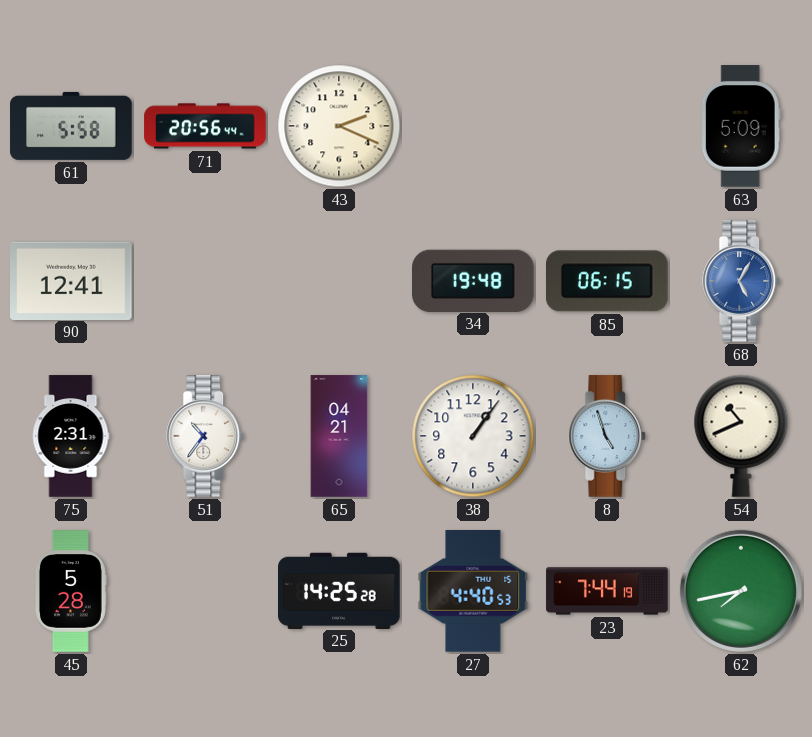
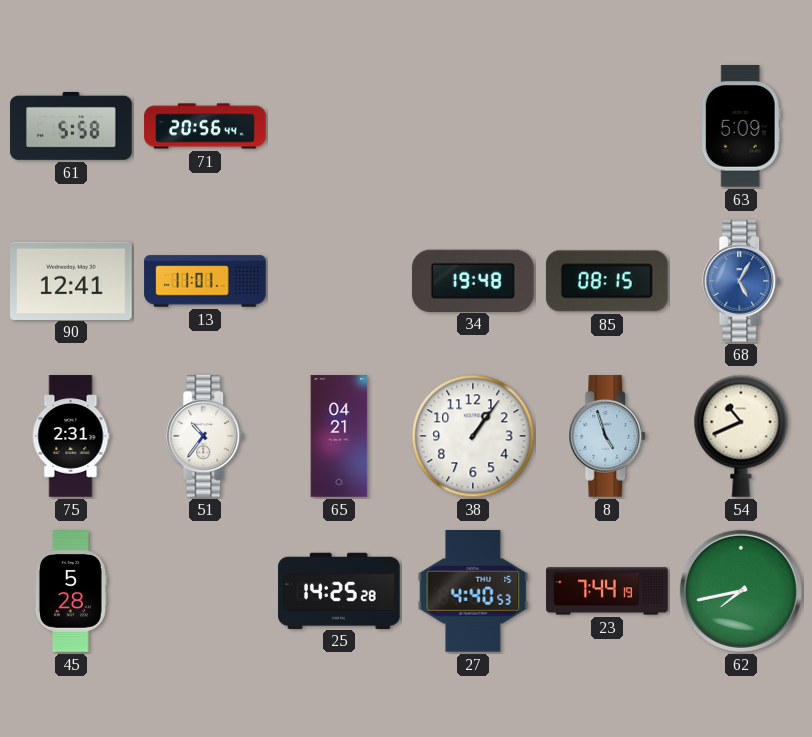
43: 2:19 -> none
13: none -> 11:01
85: 06:15 -> 08:15
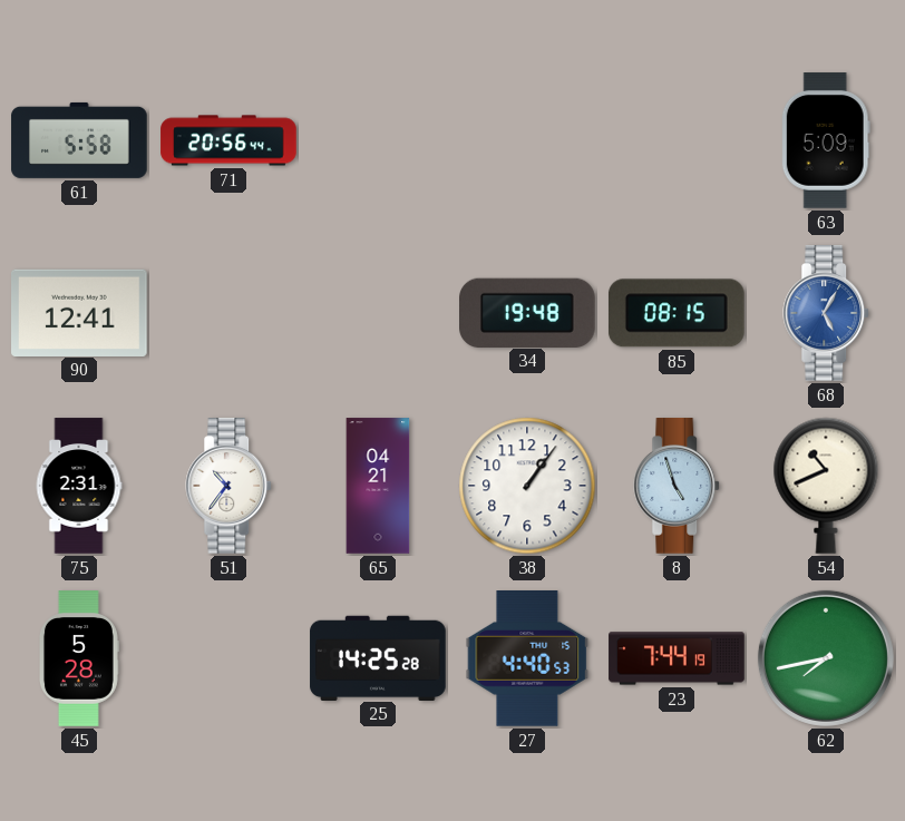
13: 11:01 -> none
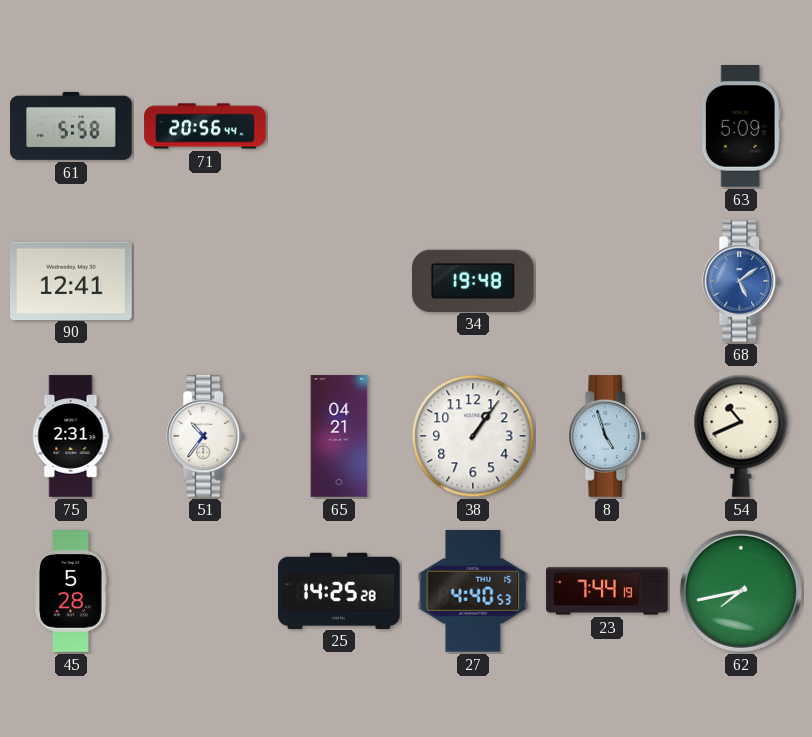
85: 08:15 -> none
68: 5:05 -> 5:09
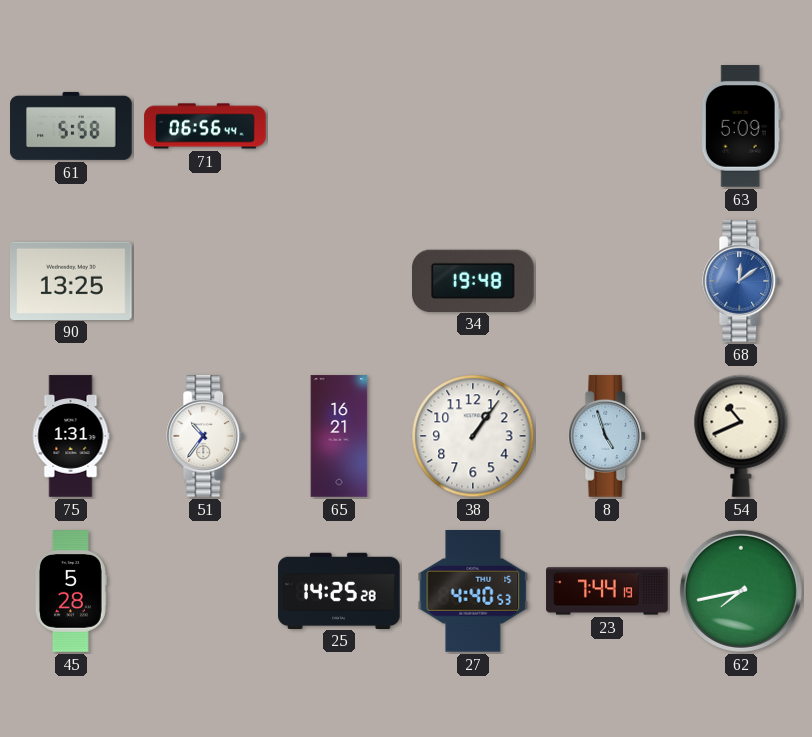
71: 20:56 -> 06:56
90: 12:41 -> 13:25
68: 5:09 -> 12:09
75: 2:31 -> 1:31
65: 04:21 -> 16:21
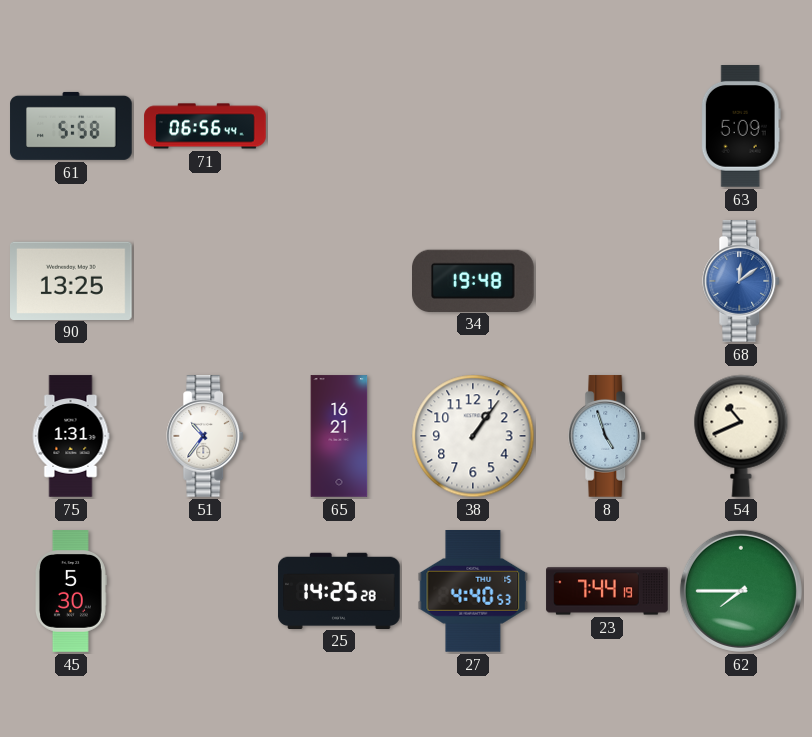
45: 5:28 -> 5:30
62: 7:43 -> 7:45
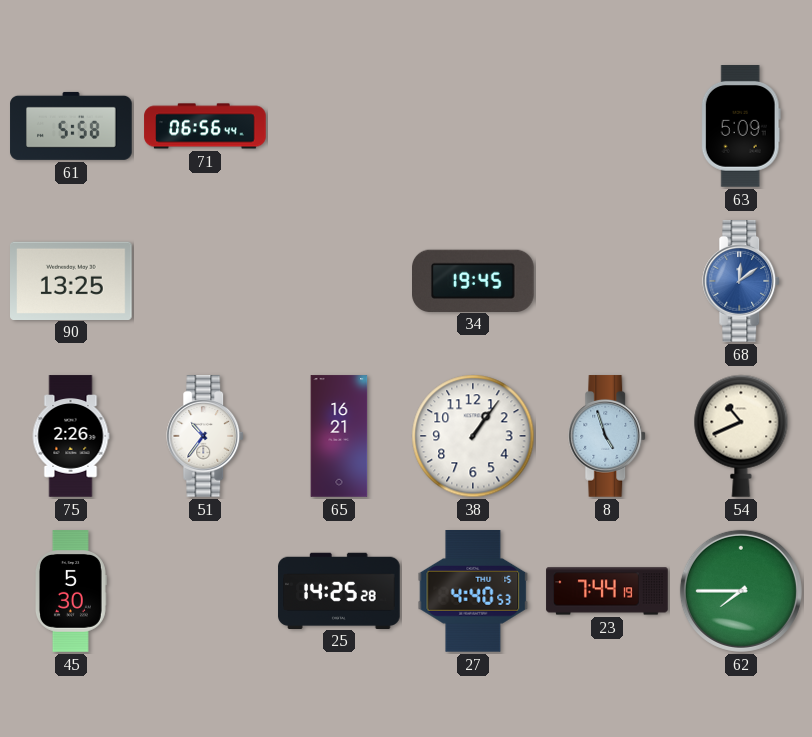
34: 19:48 -> 19:45
75: 1:31 -> 2:26
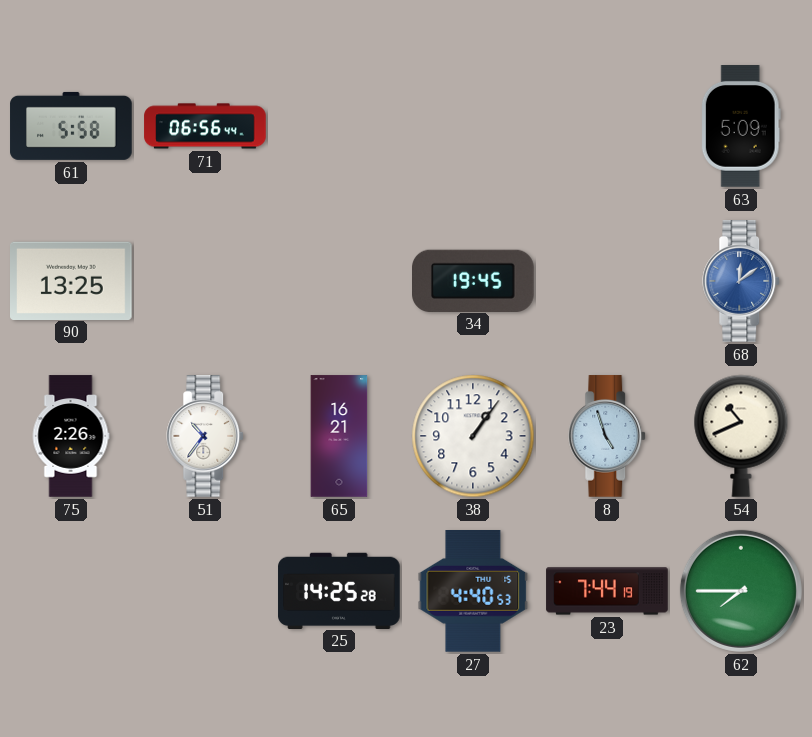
45: 5:30 -> none
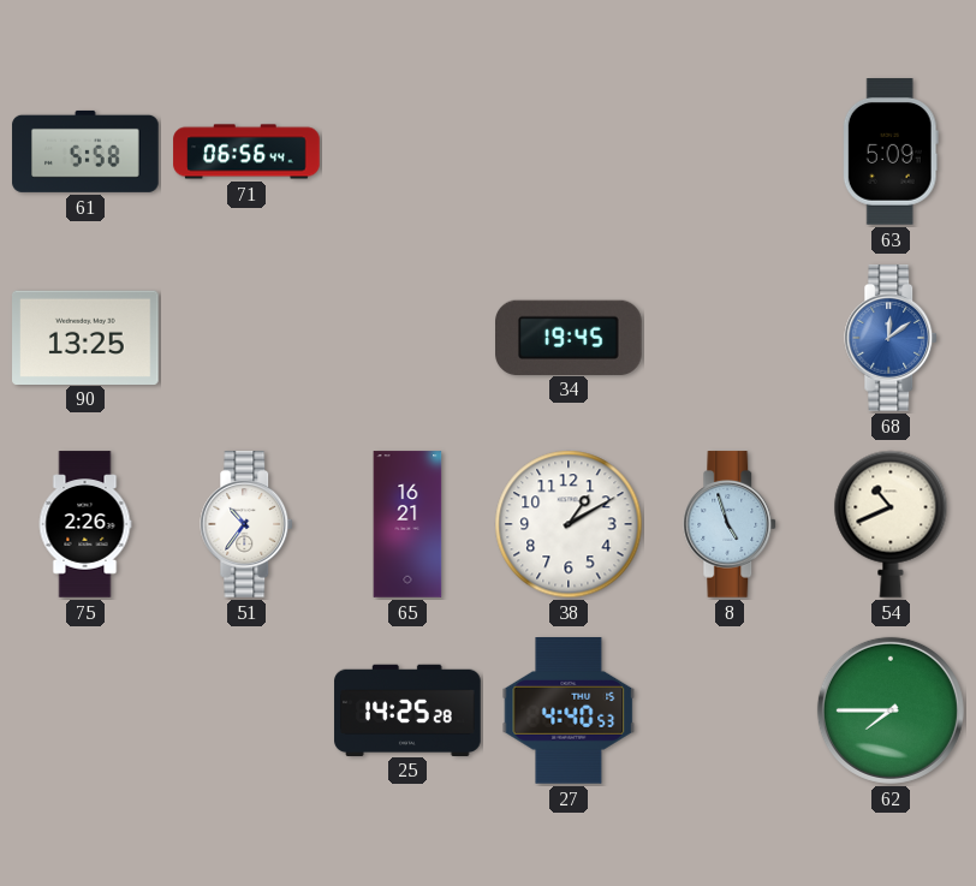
38: 1:06 -> 1:10
23: 7:44 -> none
